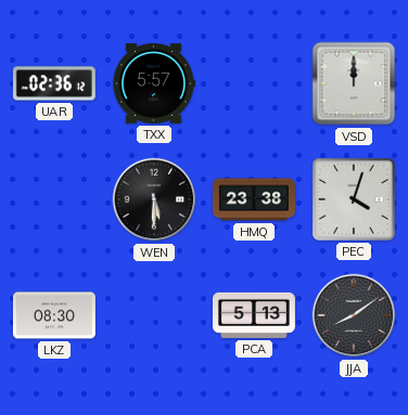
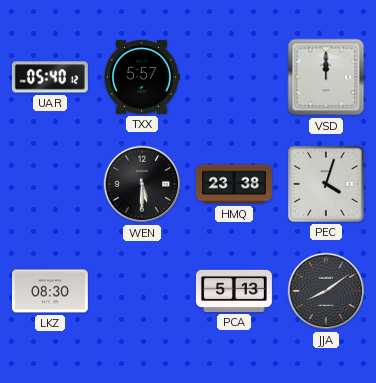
UAR: 02:36 -> 05:40
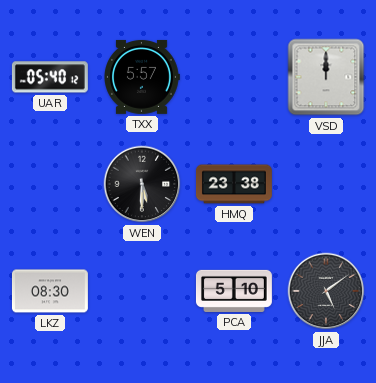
PEC: 4:03 -> none
PCA: 5:13 -> 5:10
JJA: 8:09 -> 5:09
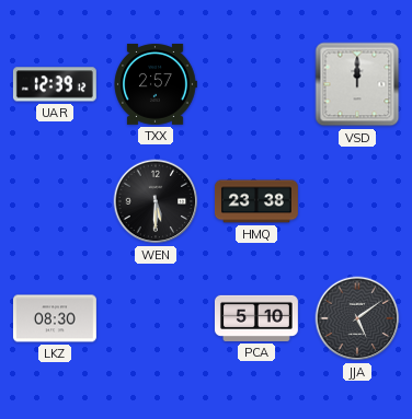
UAR: 05:40 -> 12:39
TXX: 5:57 -> 2:57
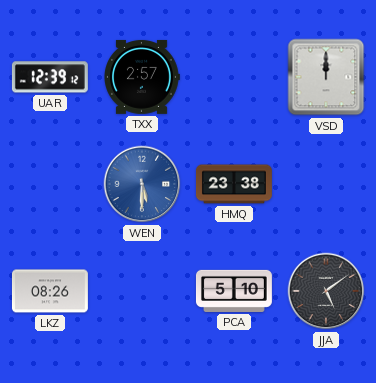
WEN dial: black -> blue
LKZ: 08:30 -> 08:26
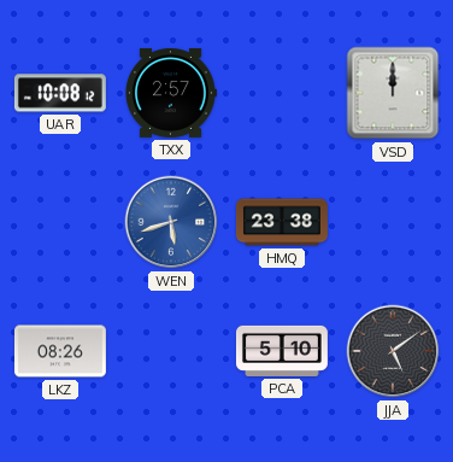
UAR: 12:39 -> 10:08
WEN: 5:30 -> 5:42
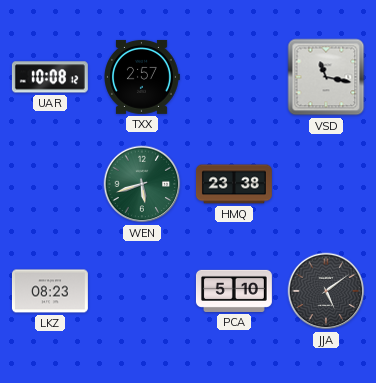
VSD: 12:00 -> 11:17
WEN dial: blue -> green
LKZ: 08:26 -> 08:23
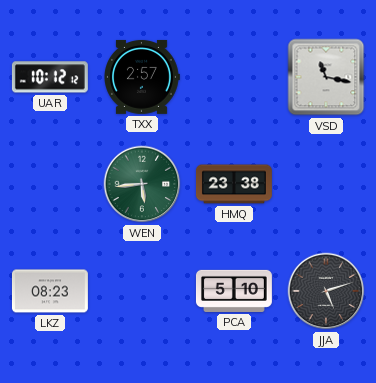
UAR: 10:08 -> 10:12
WEN: 5:42 -> 5:44
JJA: 5:09 -> 5:12
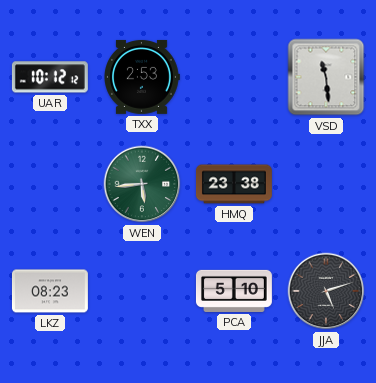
TXX: 2:57 -> 2:53
VSD: 11:17 -> 11:29
